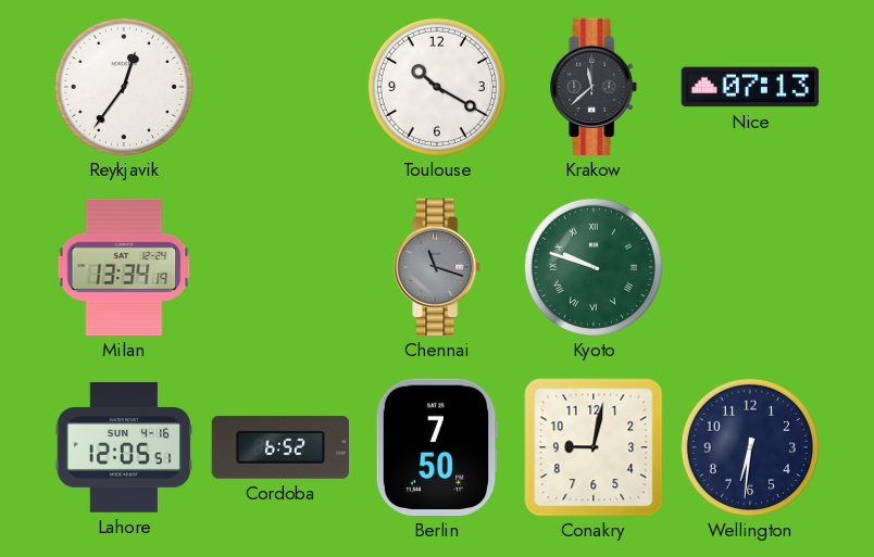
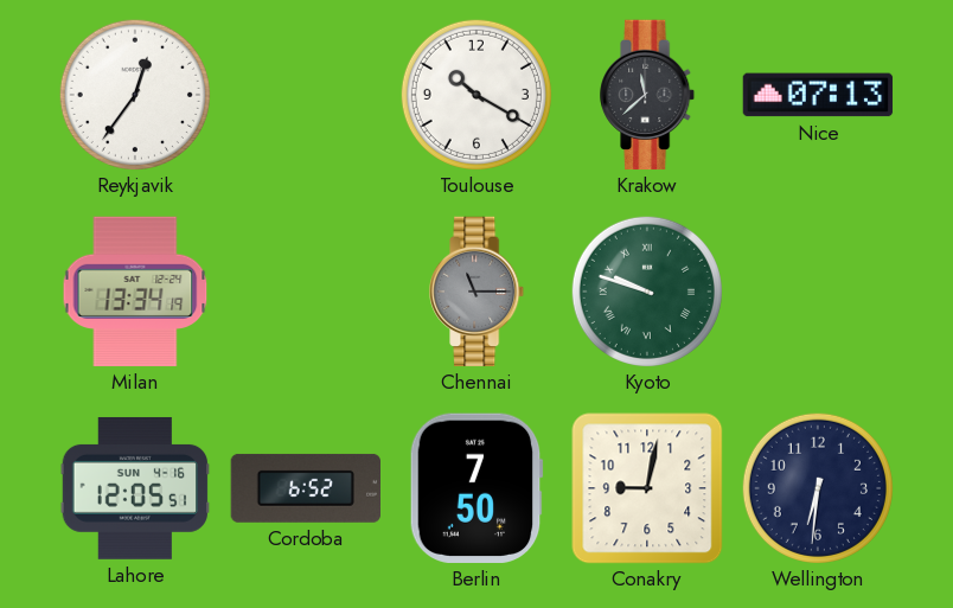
Chennai: 11:18 -> 11:15
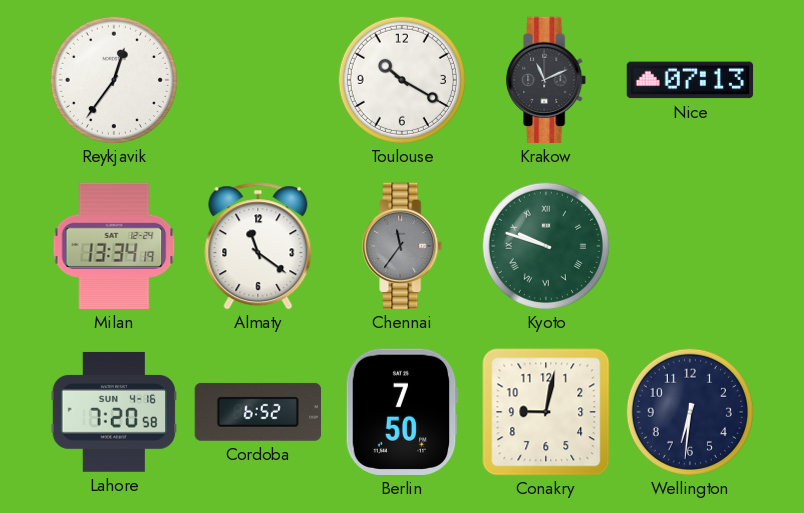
Krakow: 11:38 -> 11:11
Almaty: none -> 11:21
Chennai: 11:15 -> 11:36
Lahore: 12:05 -> 7:20
